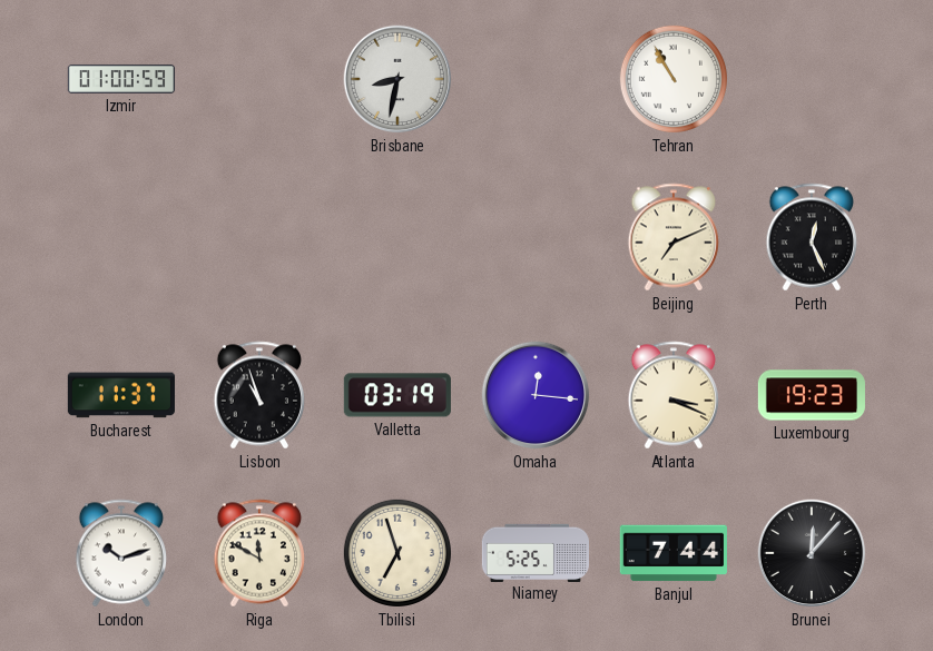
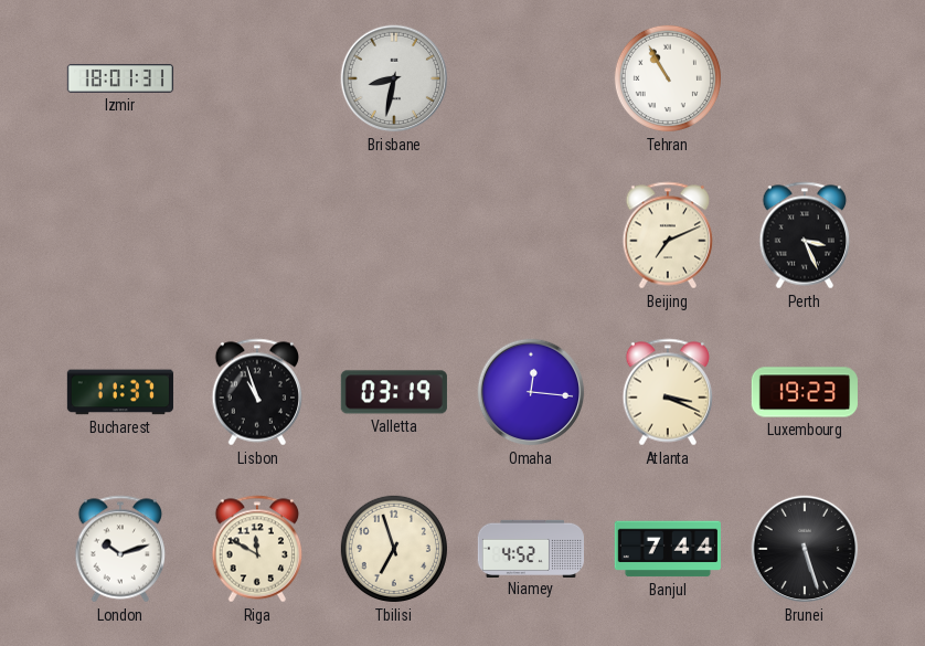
Izmir: 01:00 -> 18:01
Perth: 12:26 -> 3:26
Niamey: 5:25 -> 4:52
Brunei: 12:07 -> 5:27
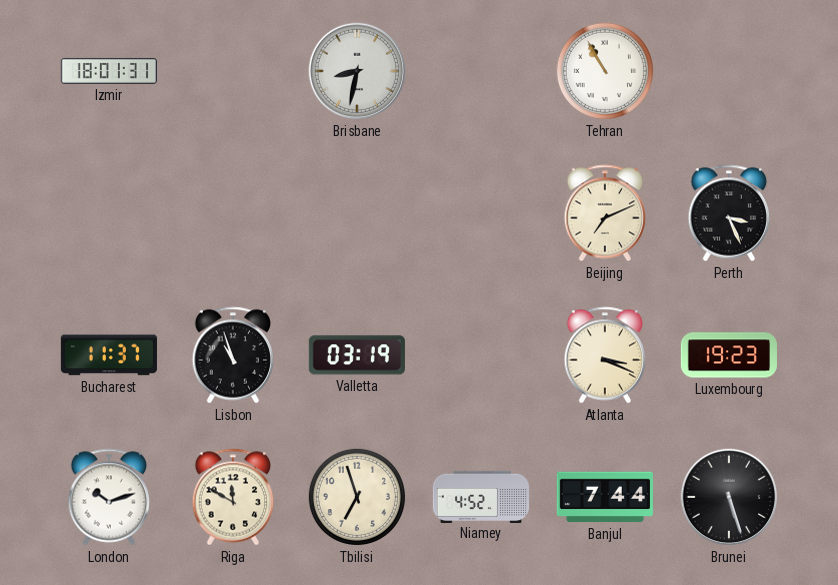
Omaha: 12:16 -> none
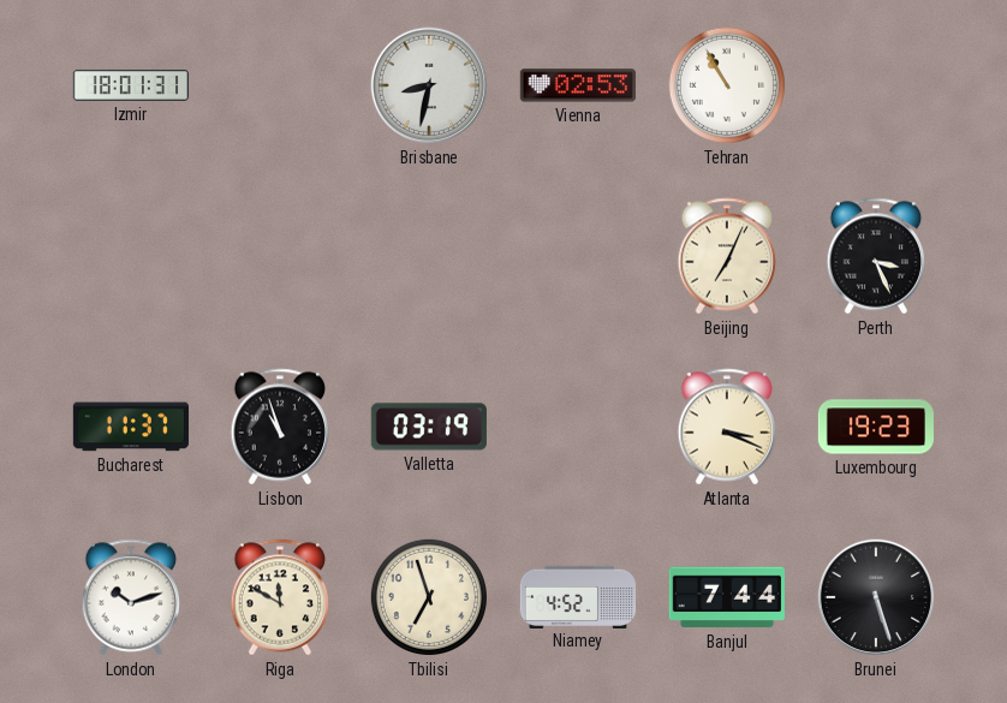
Vienna: none -> 02:53
Beijing: 7:11 -> 7:04
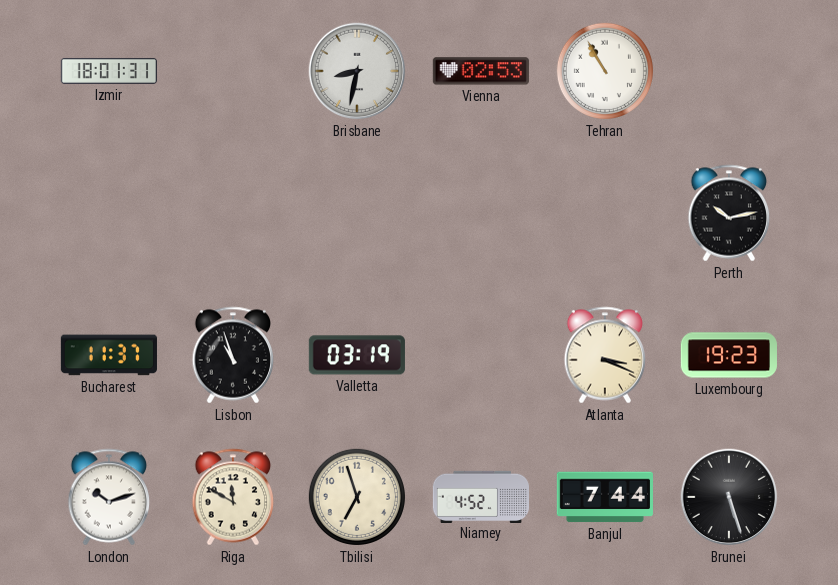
Beijing: 7:04 -> none
Perth: 3:26 -> 10:13
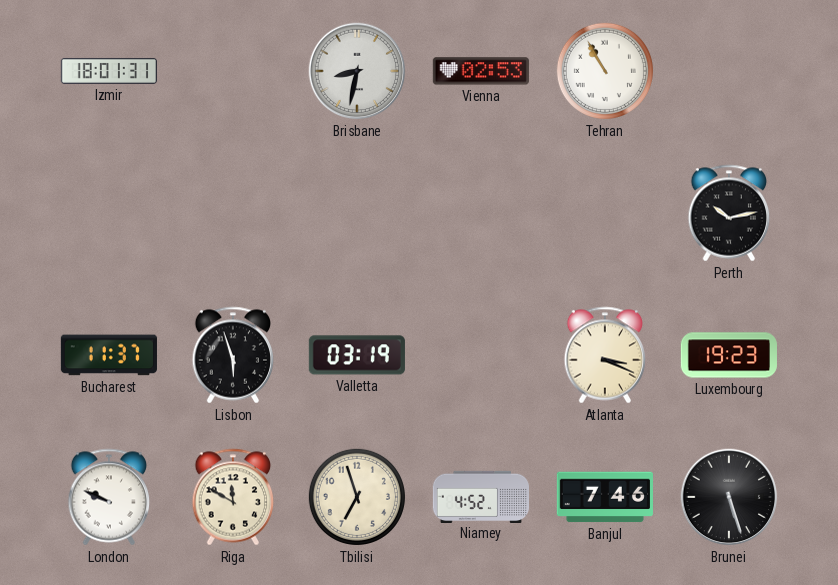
Lisbon: 10:57 -> 5:57
London: 10:12 -> 9:49
Banjul: 7:44 -> 7:46
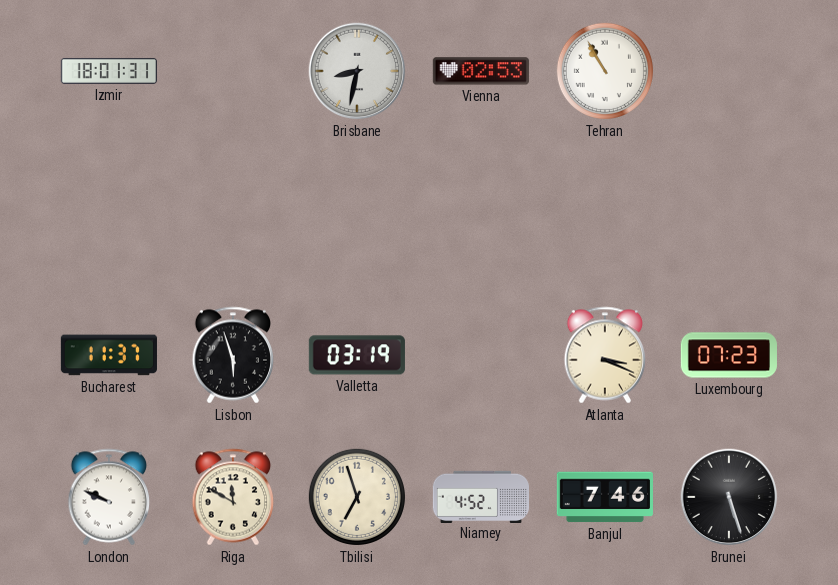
Perth: 10:13 -> none
Luxembourg: 19:23 -> 07:23
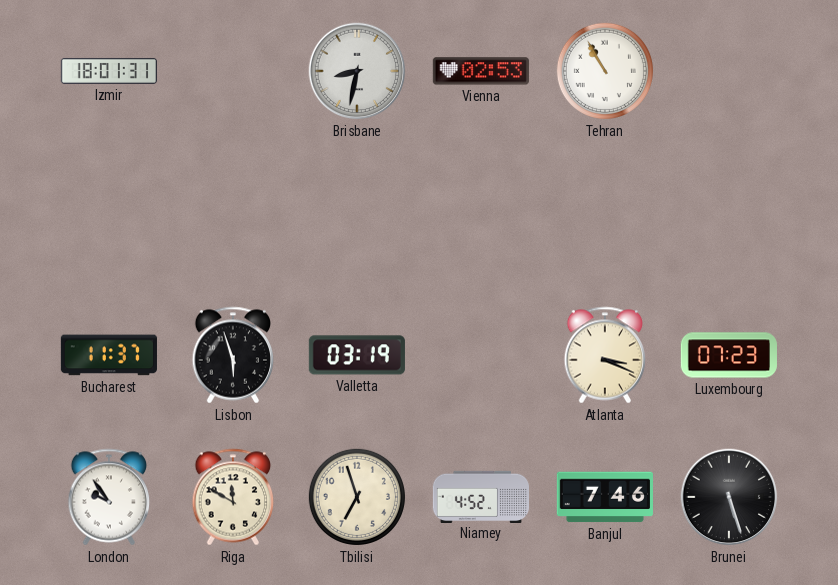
London: 9:49 -> 9:54
